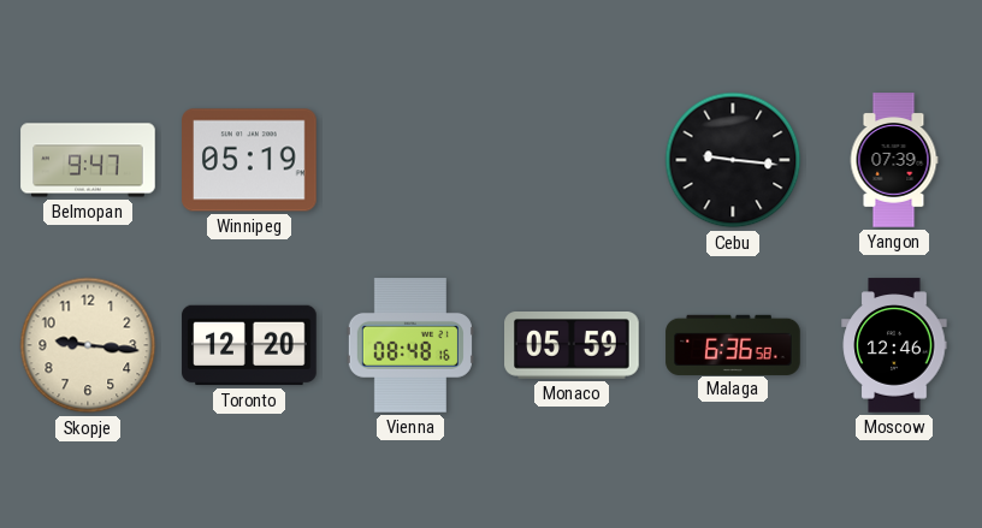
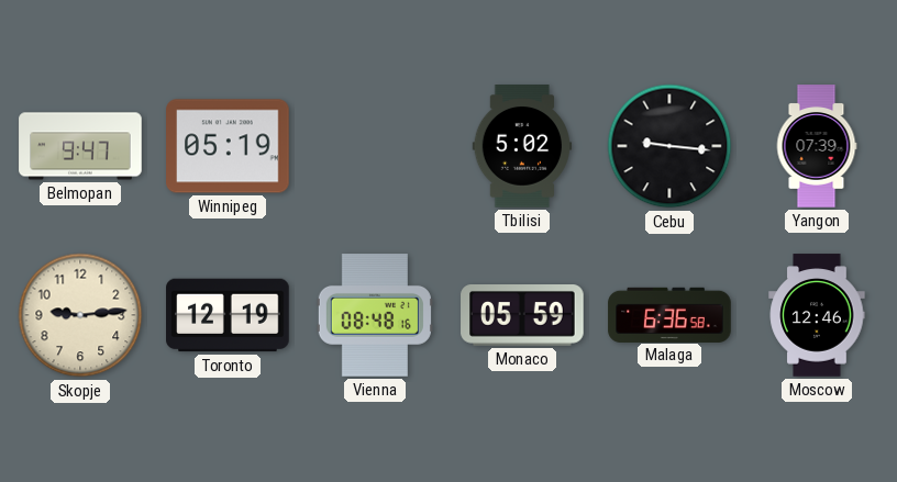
Tbilisi: none -> 5:02
Skopje: 9:16 -> 9:14
Toronto: 12:20 -> 12:19
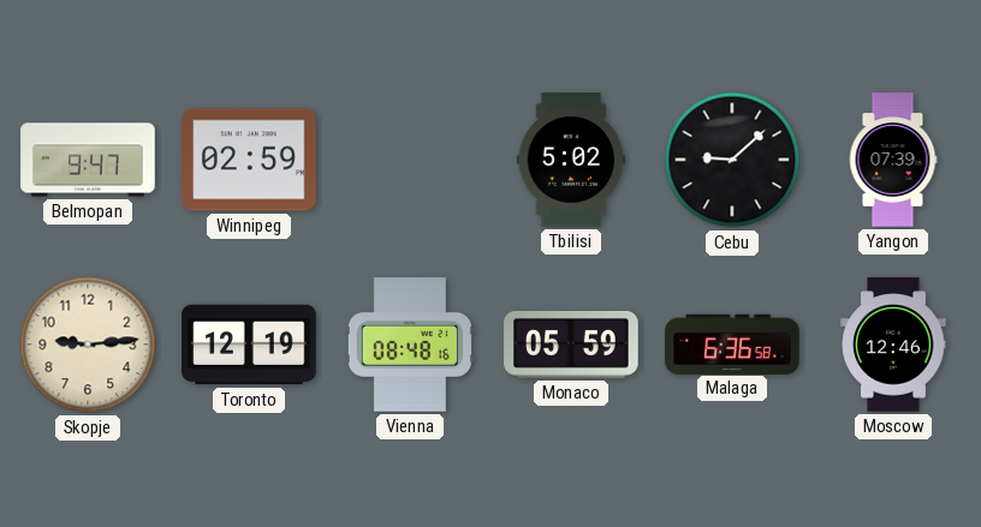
Winnipeg: 05:19 -> 02:59
Cebu: 9:16 -> 9:08
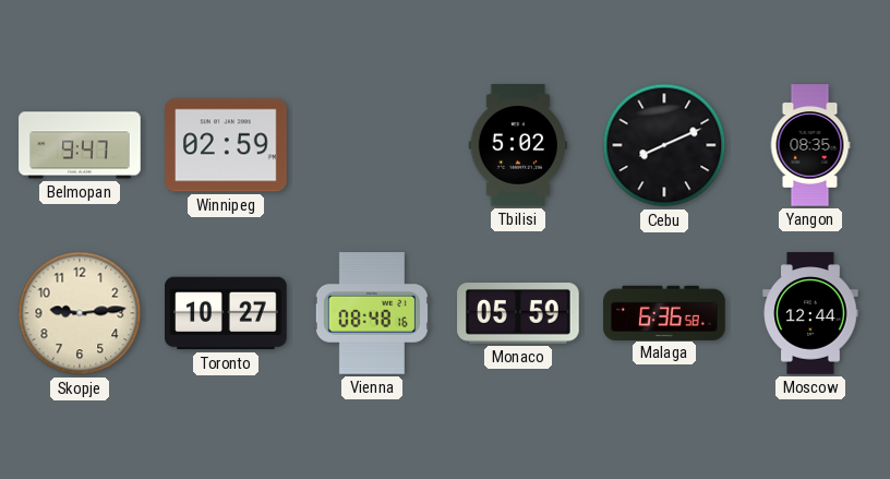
Cebu: 9:08 -> 8:11
Yangon: 07:39 -> 08:35
Toronto: 12:19 -> 10:27
Moscow: 12:46 -> 12:44
